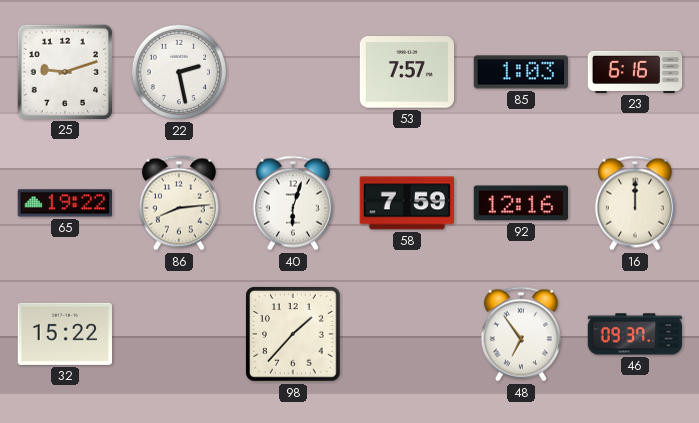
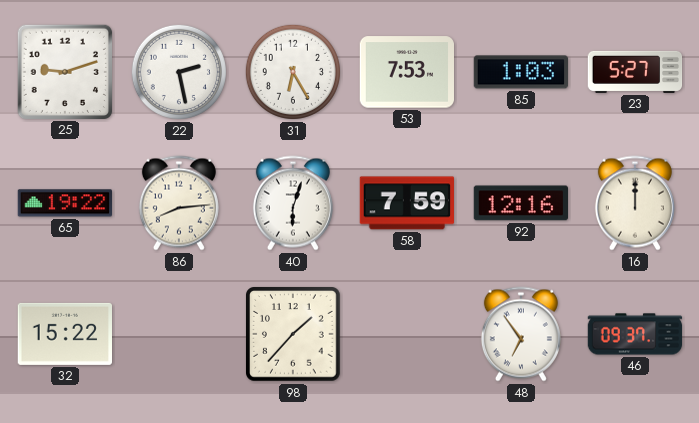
31: none -> 6:25
53: 7:57 -> 7:53
23: 6:16 -> 5:27
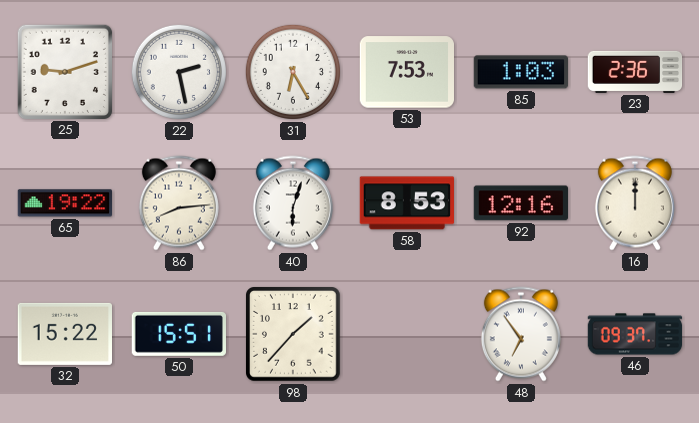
23: 5:27 -> 2:36
58: 7:59 -> 8:53
50: none -> 15:51
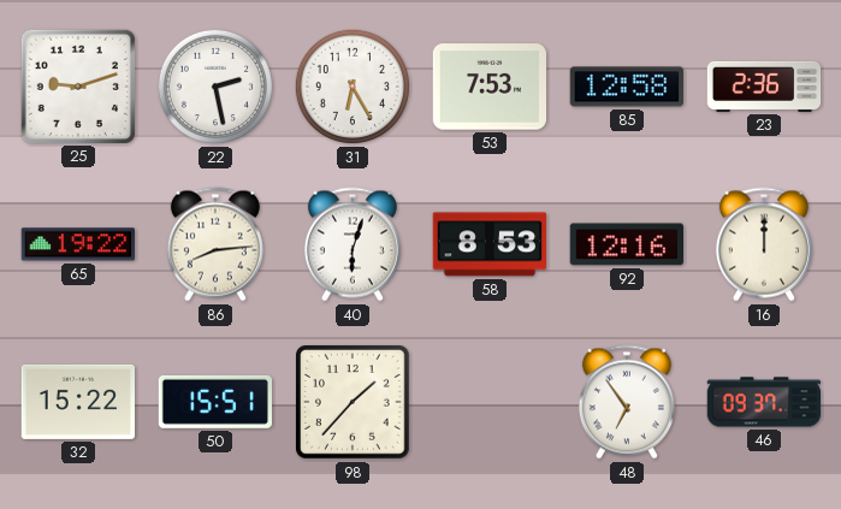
85: 1:03 -> 12:58
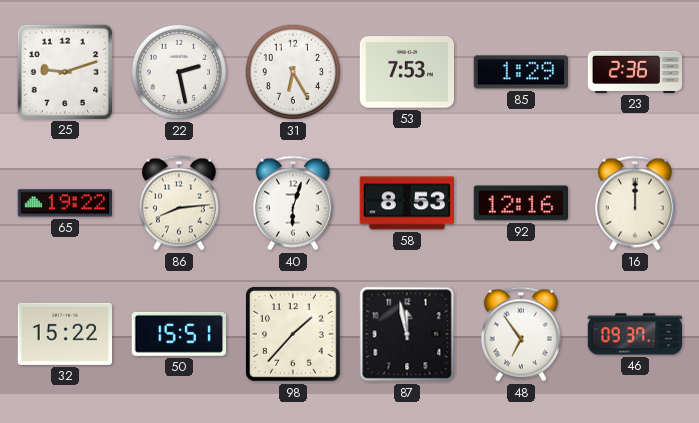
85: 12:58 -> 1:29
87: none -> 11:58
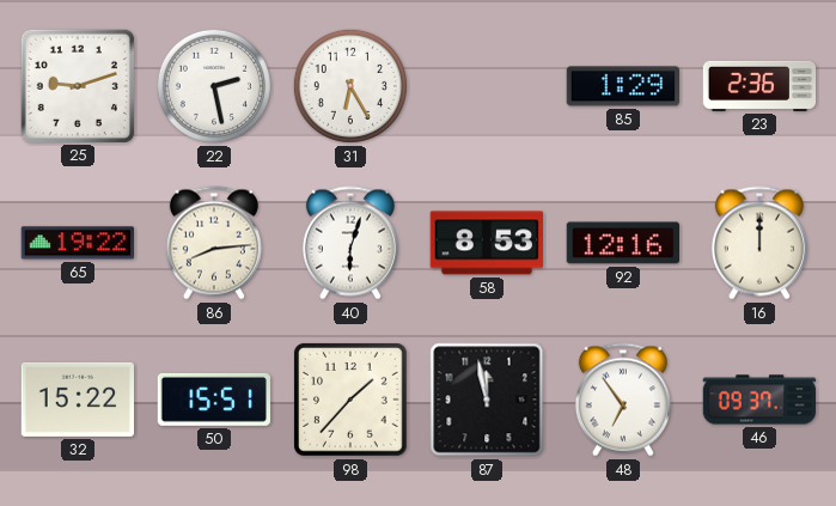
53: 7:53 -> none
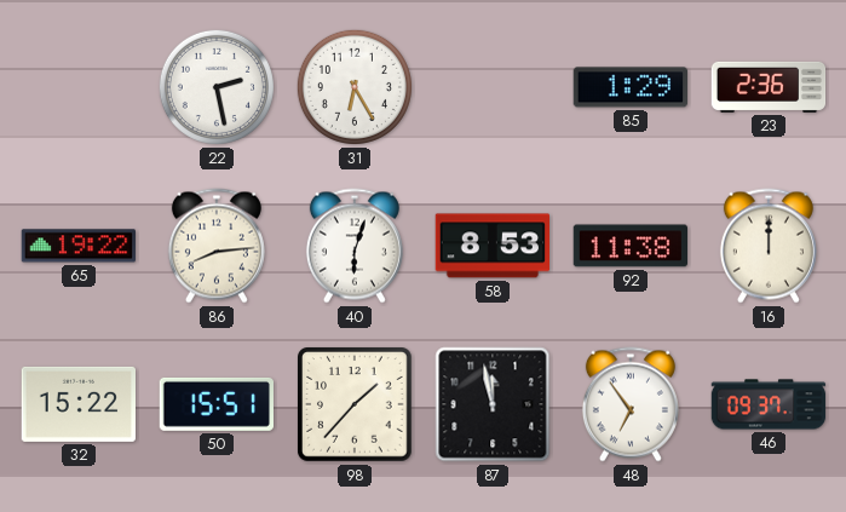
25: 9:12 -> none
92: 12:16 -> 11:38
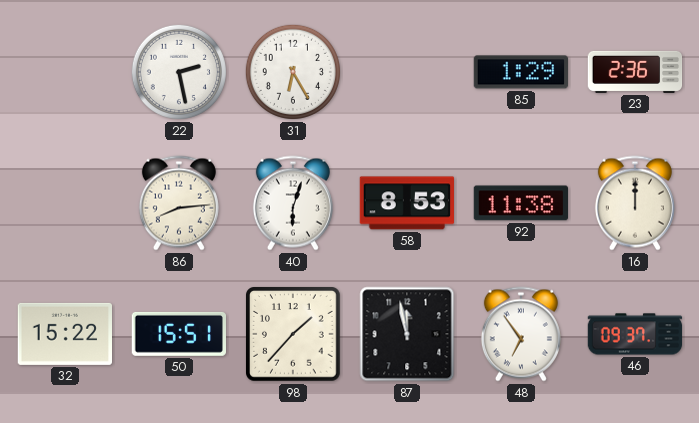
65: 19:22 -> none
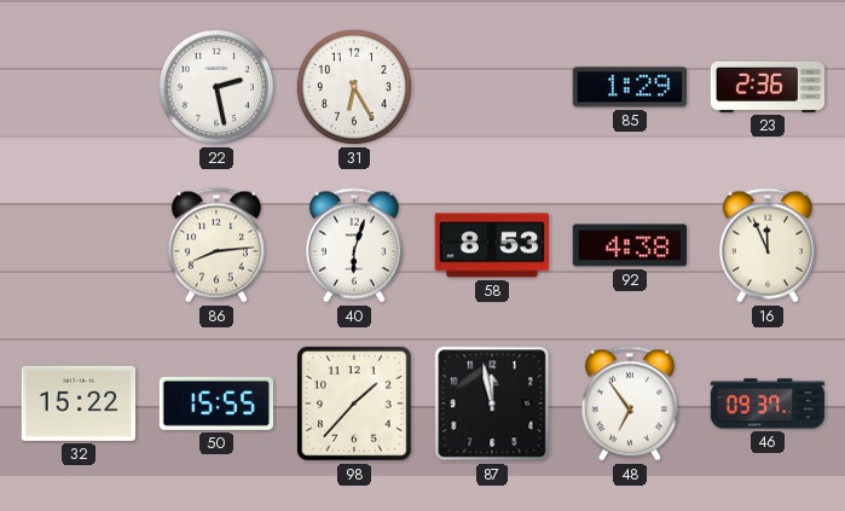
92: 11:38 -> 4:38
16: 12:00 -> 11:56
50: 15:51 -> 15:55
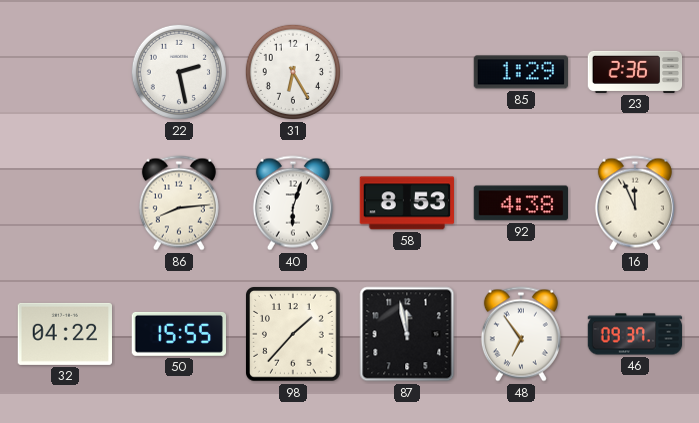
32: 15:22 -> 04:22
